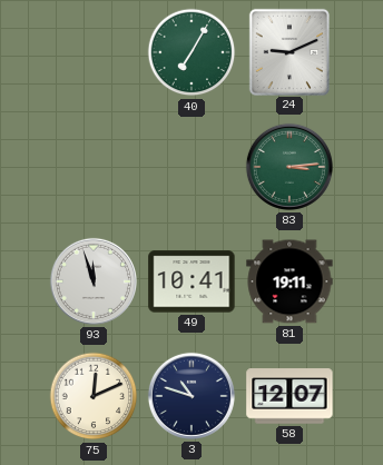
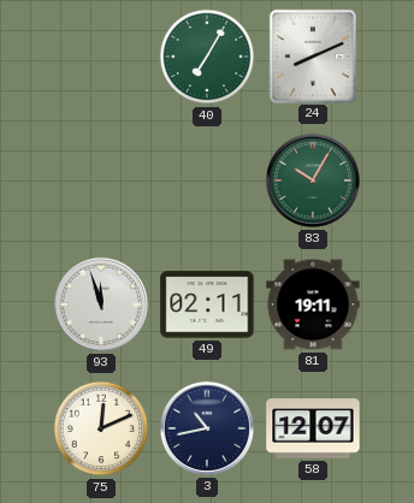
24: 9:11 -> 8:11
83: 3:14 -> 10:05
49: 10:41 -> 02:11
3: 10:48 -> 10:43
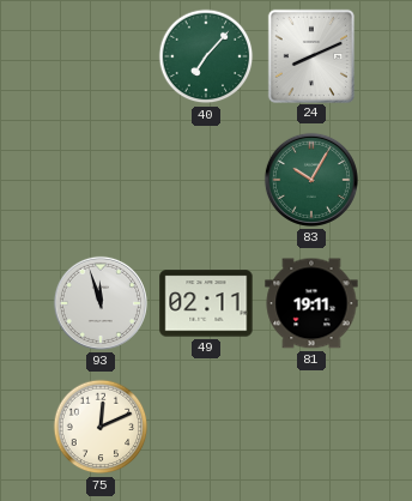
40: 7:05 -> 7:07
3: 10:43 -> none
58: 12:07 -> none
